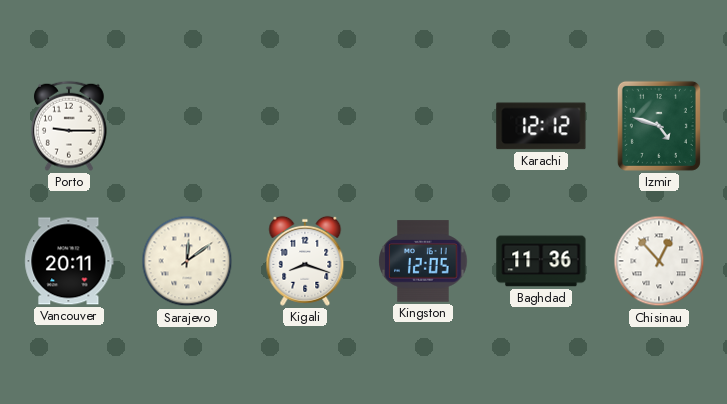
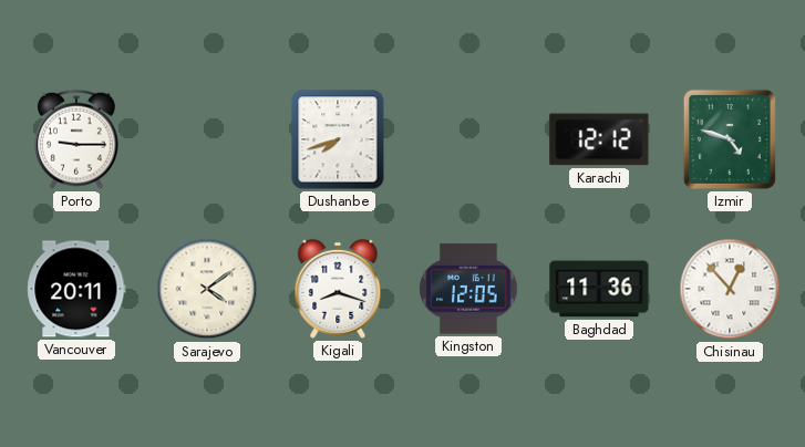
Dushanbe: none -> 7:42
Sarajevo: 12:09 -> 4:09
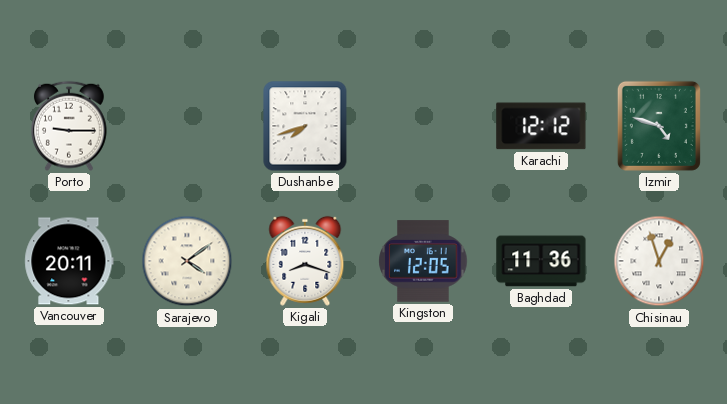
Chisinau: 12:53 -> 12:57
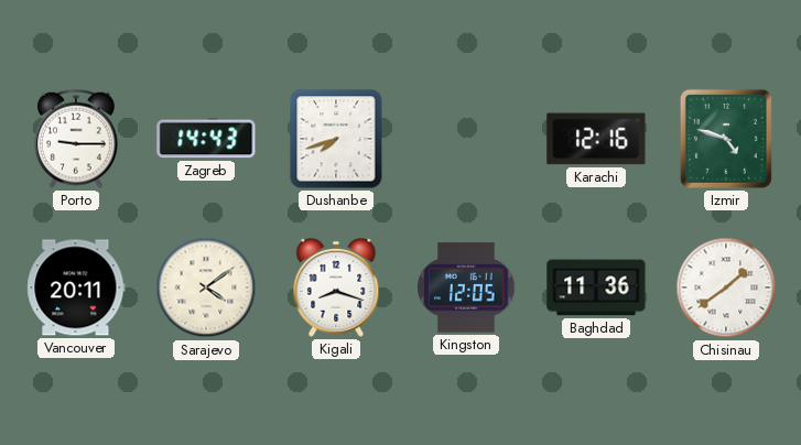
Zagreb: none -> 14:43
Karachi: 12:12 -> 12:16
Chisinau: 12:57 -> 1:39
